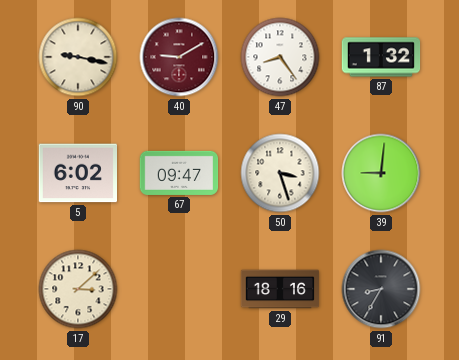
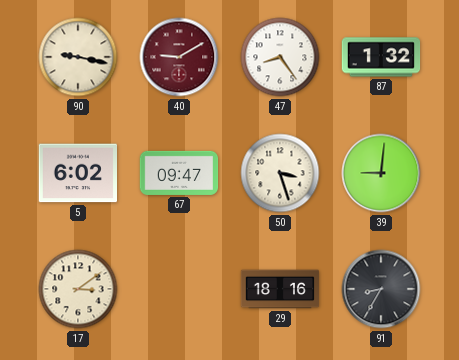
17: 3:08 -> 3:09
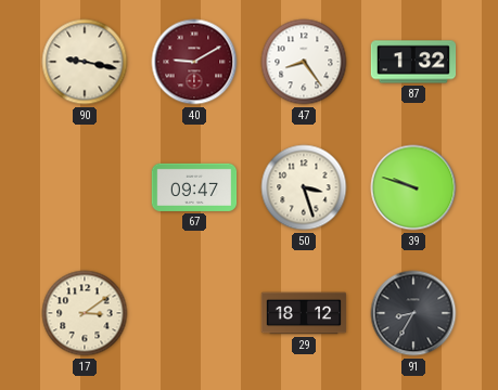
5: 6:02 -> none
39: 9:01 -> 9:48
29: 18:16 -> 18:12
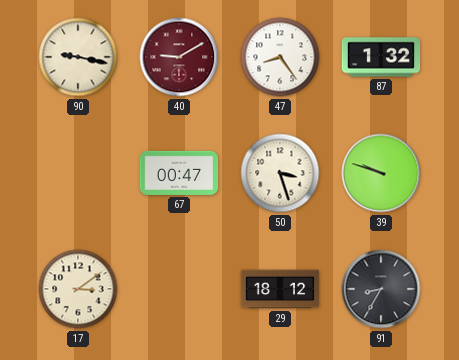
67: 09:47 -> 00:47
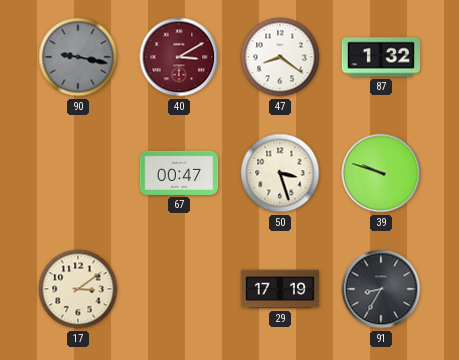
90 dial: cream -> grey
40: 9:10 -> 3:10
47: 8:24 -> 8:21
29: 18:12 -> 17:19
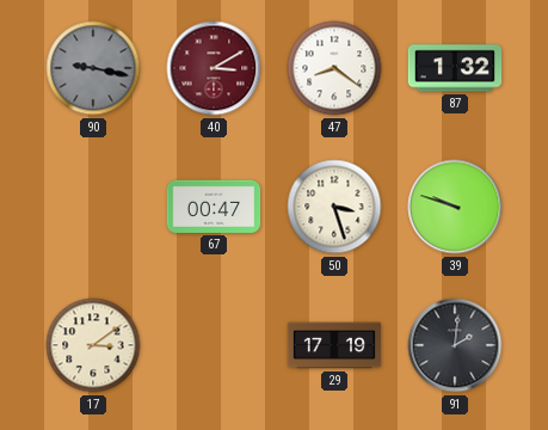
91: 8:35 -> 2:01
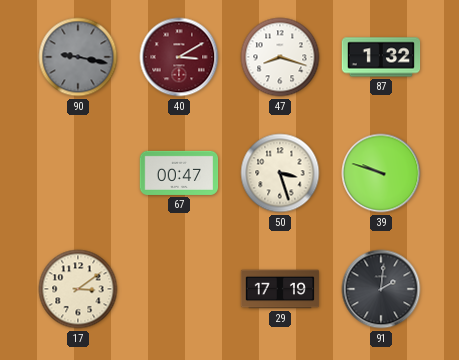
47: 8:21 -> 8:18
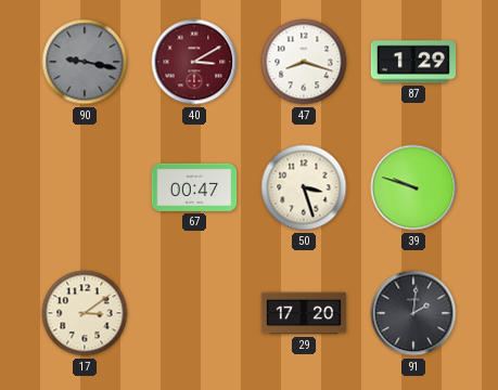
87: 1:32 -> 1:29
29: 17:19 -> 17:20
